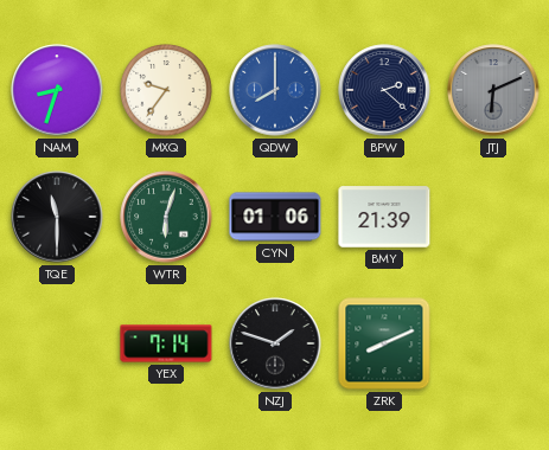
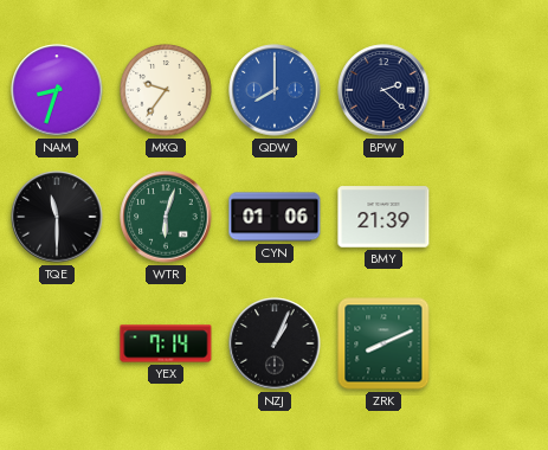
JTJ: 6:11 -> none
NZJ: 1:48 -> 1:04
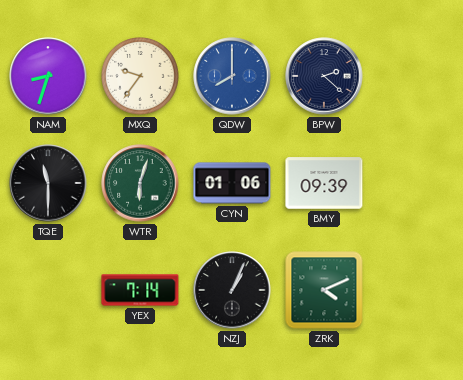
BMY: 21:39 -> 09:39
ZRK: 8:11 -> 4:11
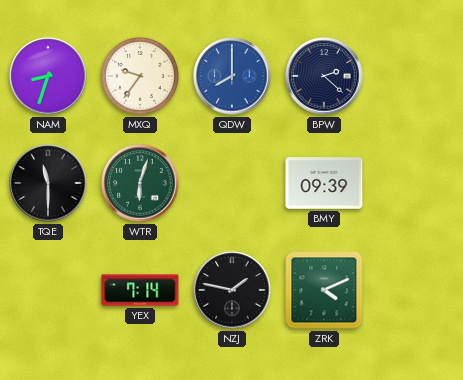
CYN: 01:06 -> none
NZJ: 1:04 -> 1:47
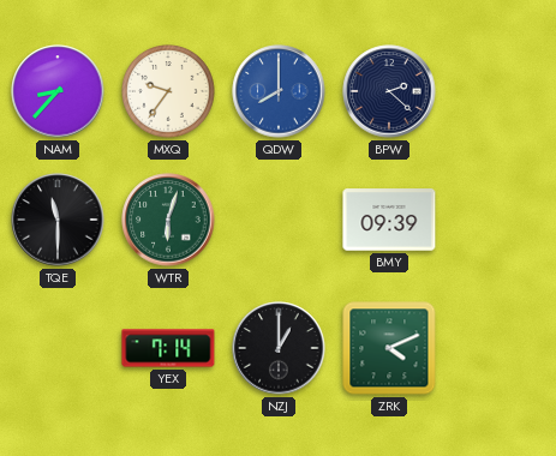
NAM: 8:33 -> 8:37
NZJ: 1:47 -> 1:00
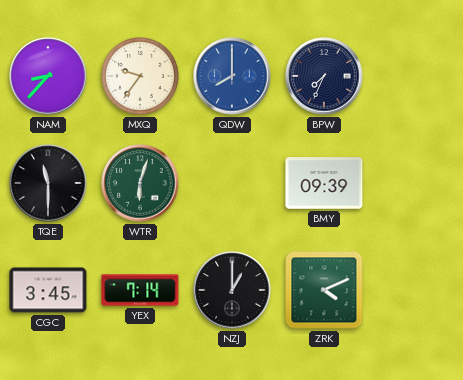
BPW: 2:22 -> 7:34
CGC: none -> 3:45
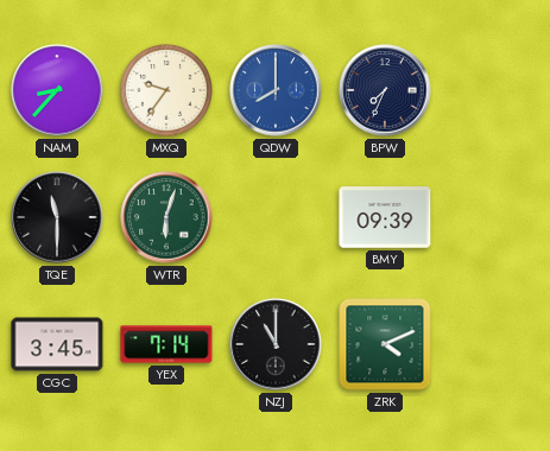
NZJ: 1:00 -> 11:00
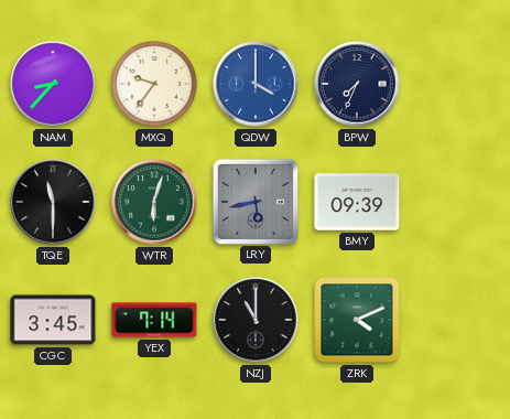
QDW: 8:00 -> 4:00
LRY: none -> 5:43
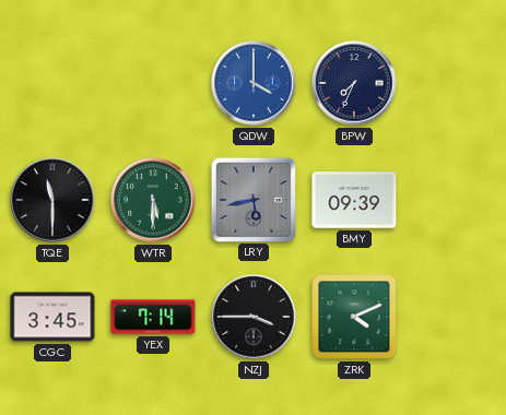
NAM: 8:37 -> none
MXQ: 9:36 -> none
WTR: 6:03 -> 5:30
NZJ: 11:00 -> 3:45
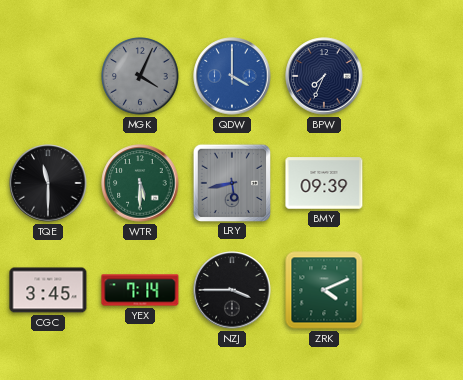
MGK: none -> 4:04
